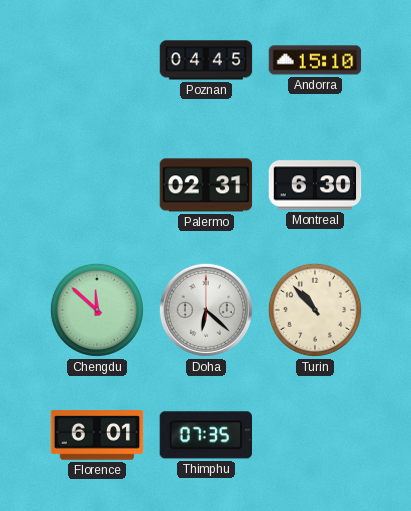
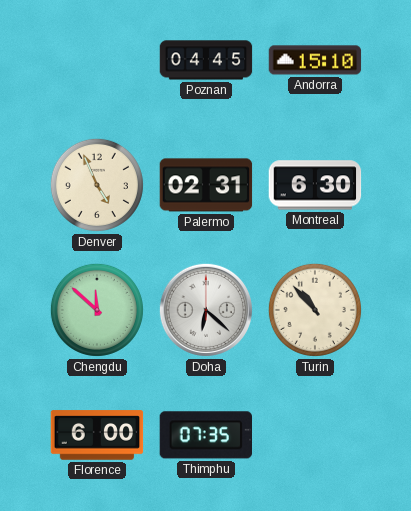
Denver: none -> 4:56
Florence: 6:01 -> 6:00
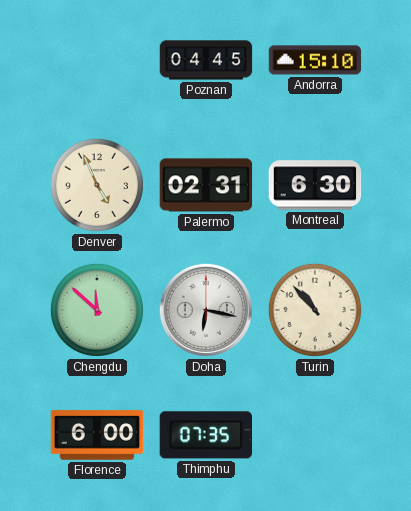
Doha: 6:22 -> 6:17
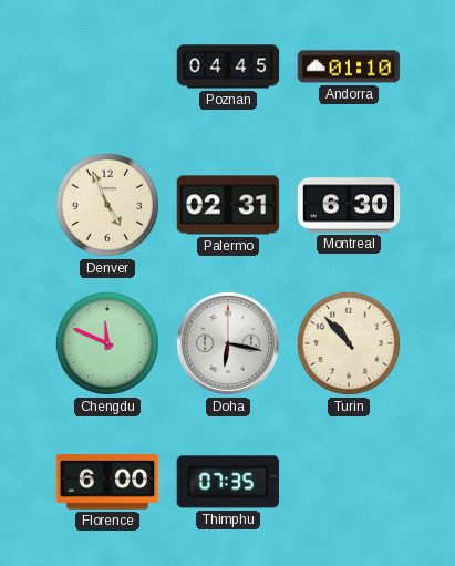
Andorra: 15:10 -> 01:10
Chengdu: 11:52 -> 11:49
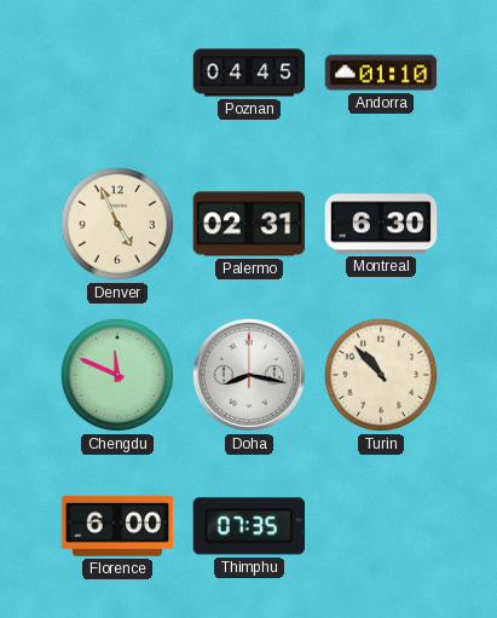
Doha: 6:17 -> 8:17
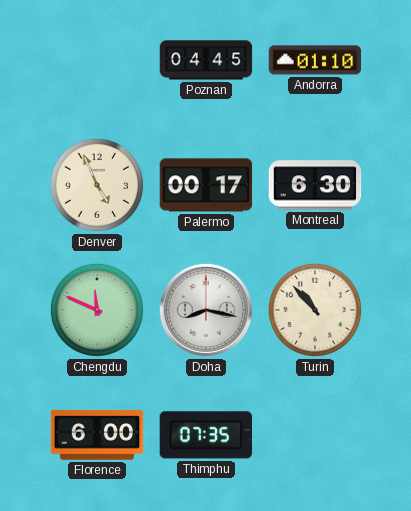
Palermo: 02:31 -> 00:17
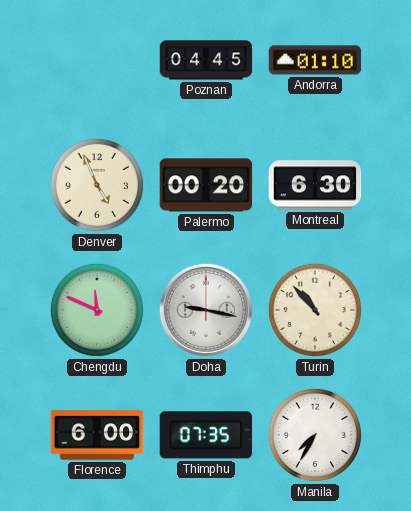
Palermo: 00:17 -> 00:20
Doha: 8:17 -> 9:17
Manila: none -> 7:35
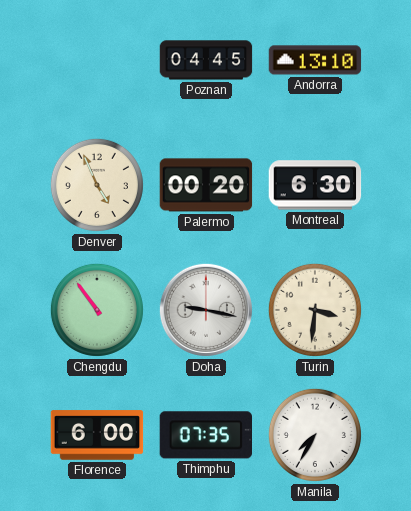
Andorra: 01:10 -> 13:10
Chengdu: 11:49 -> 10:54
Turin: 10:53 -> 3:31
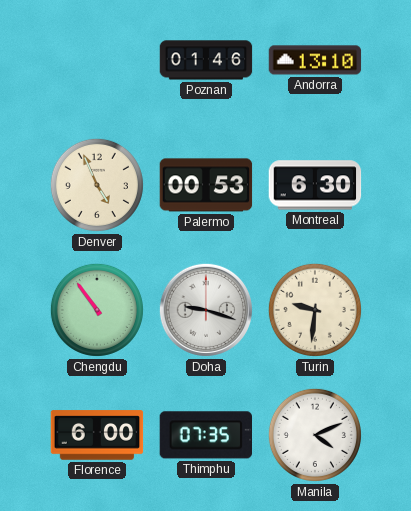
Poznan: 04:45 -> 01:46
Palermo: 00:20 -> 00:53
Doha: 9:17 -> 9:18
Turin: 3:31 -> 9:31
Manila: 7:35 -> 4:11
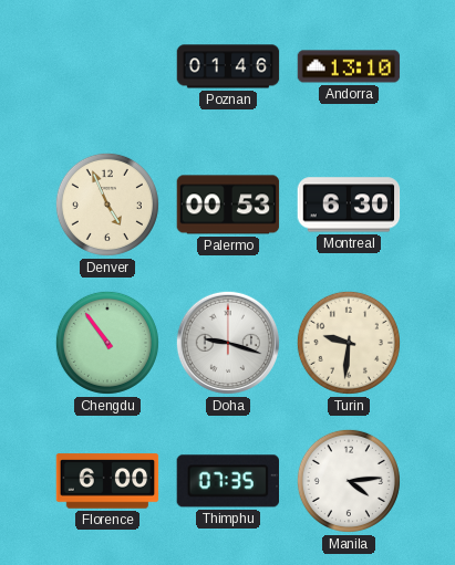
Manila: 4:11 -> 4:14
